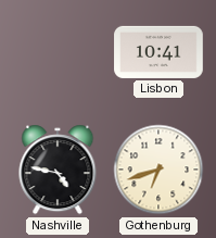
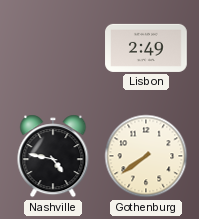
Lisbon: 10:41 -> 2:49
Gothenburg: 6:42 -> 7:39
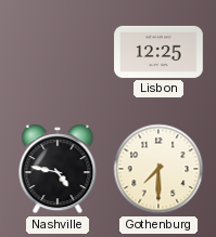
Lisbon: 2:49 -> 12:25
Gothenburg: 7:39 -> 7:30
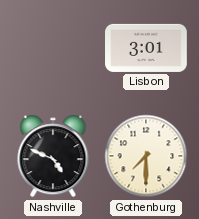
Lisbon: 12:25 -> 3:01
Nashville: 4:47 -> 4:49
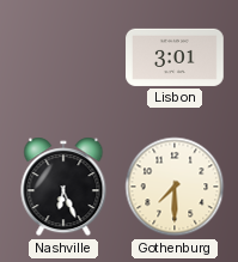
Nashville: 4:49 -> 6:26
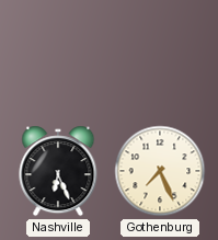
Lisbon: 3:01 -> none
Gothenburg: 7:30 -> 7:26
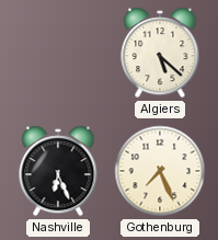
Algiers: none -> 5:22
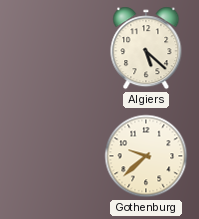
Nashville: 6:26 -> none
Gothenburg: 7:26 -> 9:38
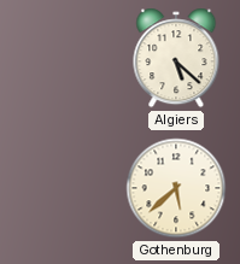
Gothenburg: 9:38 -> 5:38
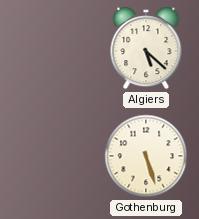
Gothenburg: 5:38 -> 5:27
